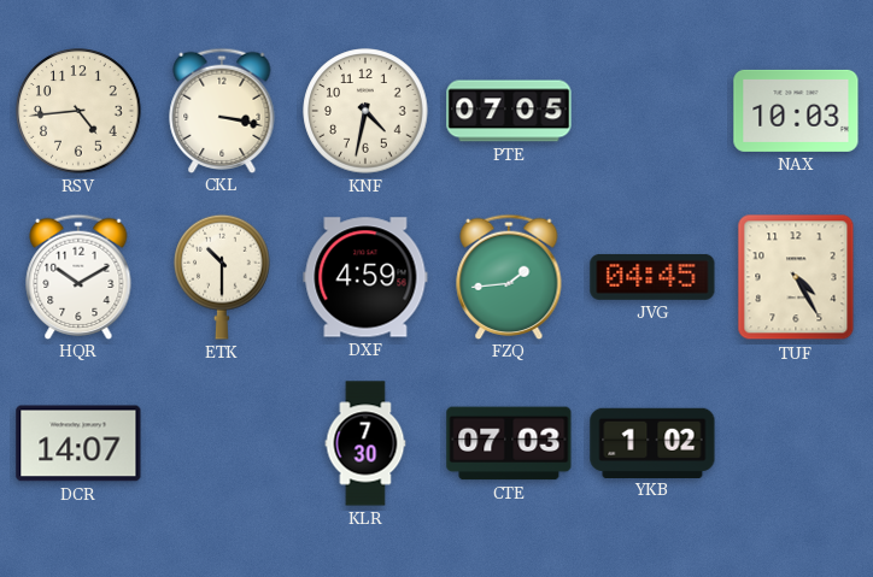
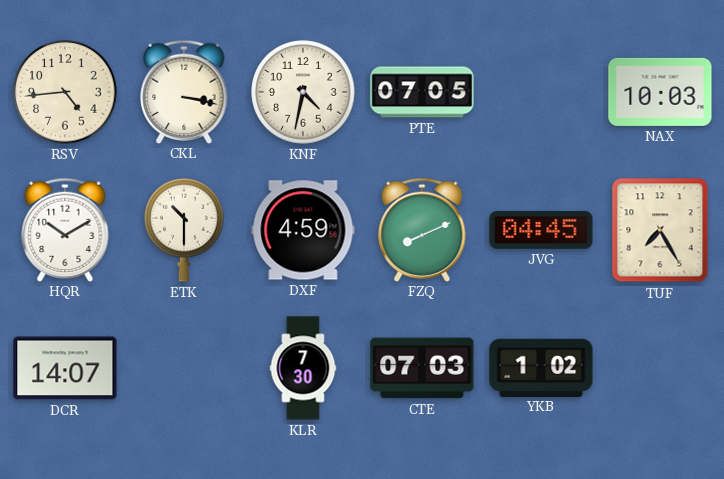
FZQ: 1:44 -> 8:11
TUF: 4:25 -> 7:25
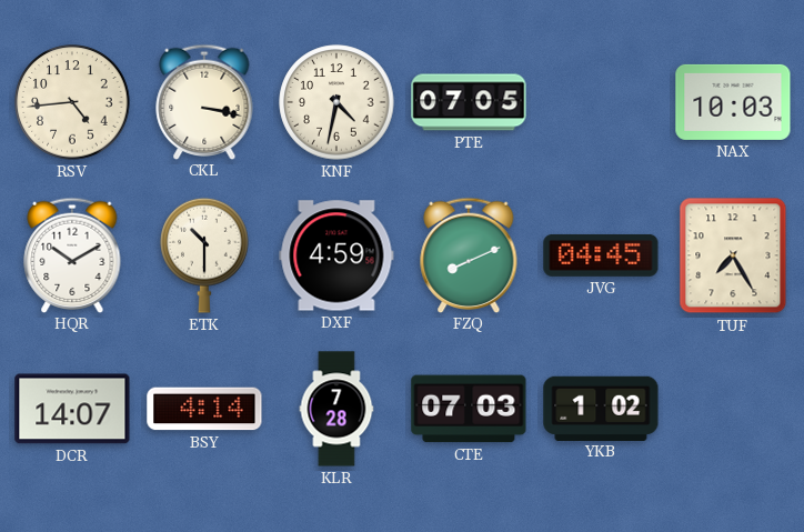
BSY: none -> 4:14
KLR: 7:30 -> 7:28
